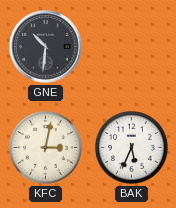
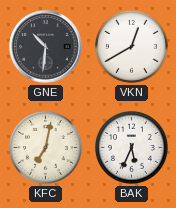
VKN: none -> 12:40
KFC: 3:02 -> 7:02
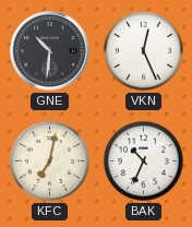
VKN: 12:40 -> 12:26
BAK: 5:34 -> 10:34
